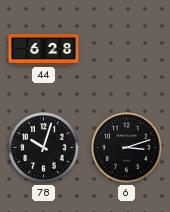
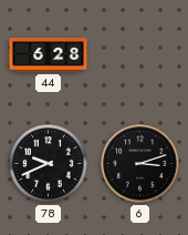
78: 10:03 -> 9:41
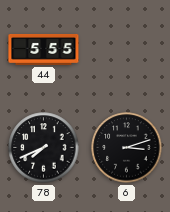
44: 6:28 -> 5:55
78: 9:41 -> 7:41
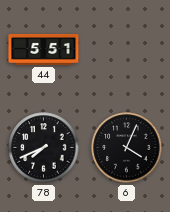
44: 5:55 -> 5:51
6: 3:12 -> 4:04
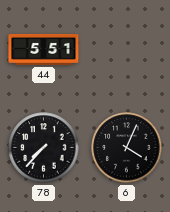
78: 7:41 -> 7:37
